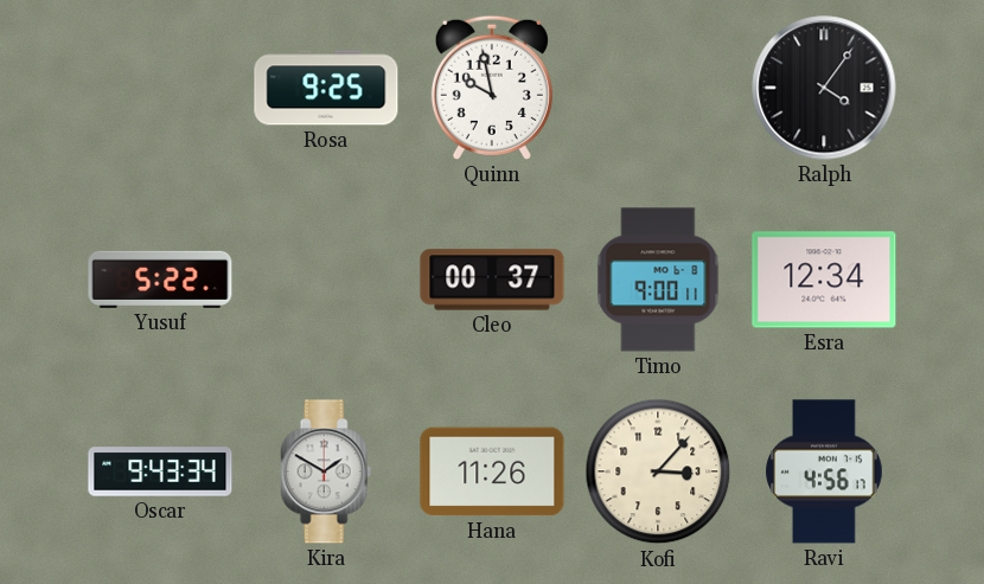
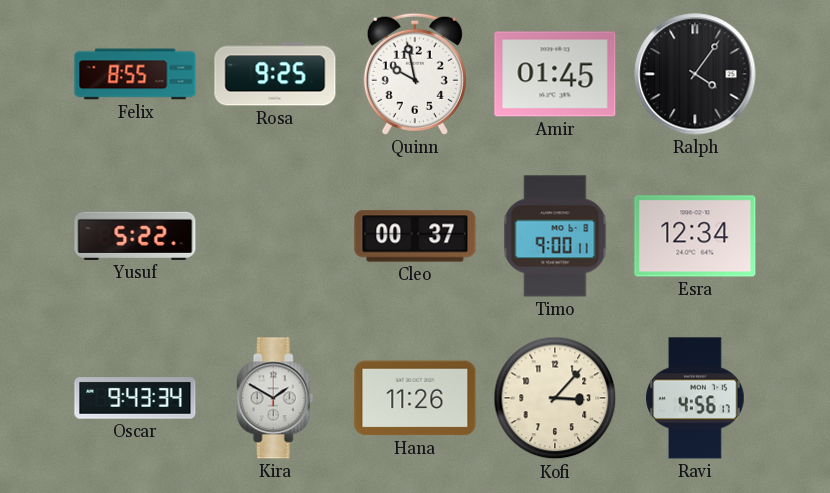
Felix: none -> 8:55
Amir: none -> 01:45
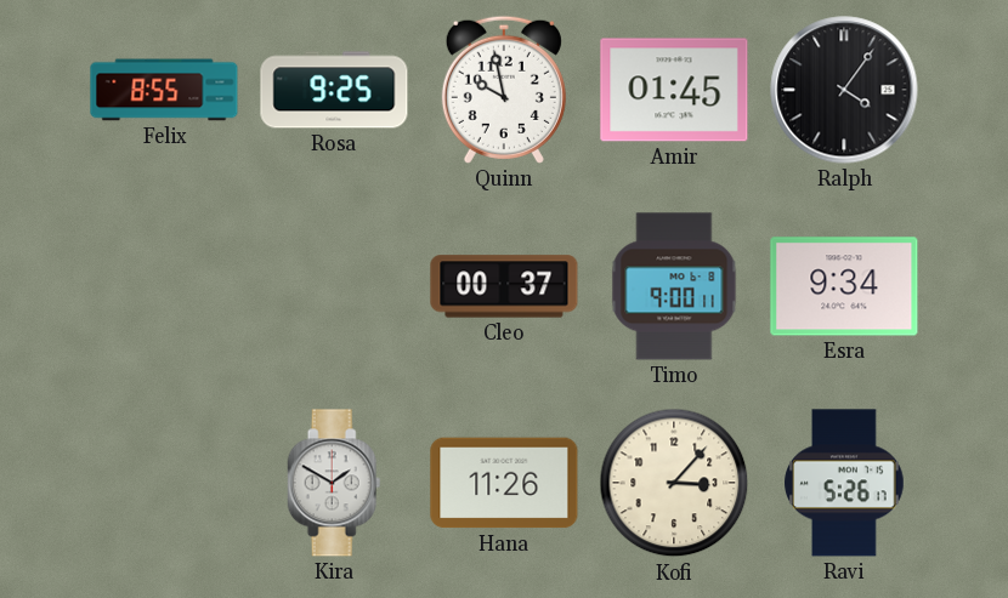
Yusuf: 5:22 -> none
Esra: 12:34 -> 9:34
Oscar: 9:43 -> none
Ravi: 4:56 -> 5:26
